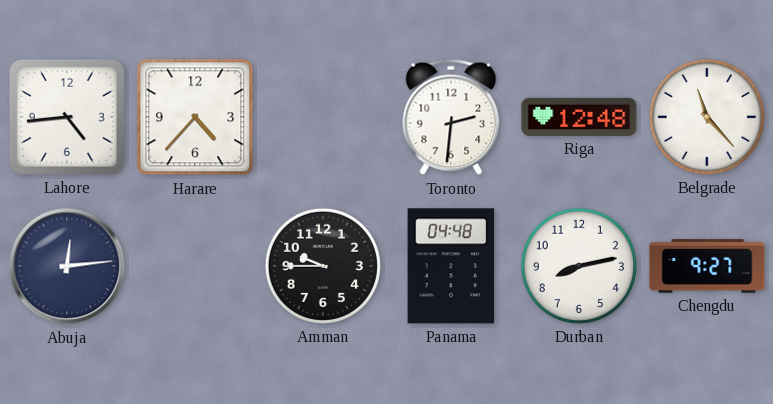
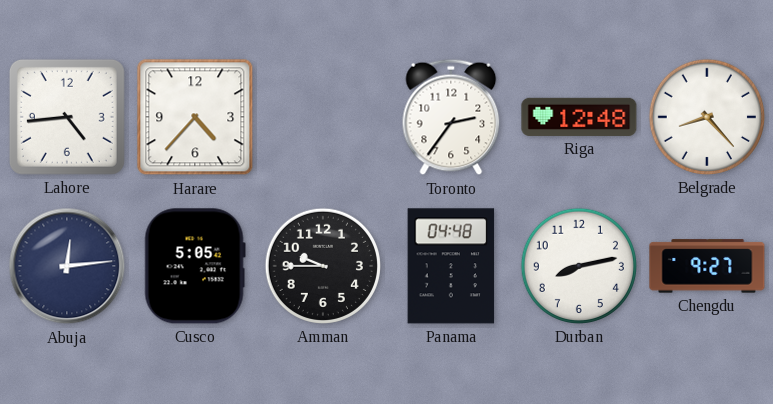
Toronto: 2:31 -> 2:36
Belgrade: 11:23 -> 8:23
Cusco: none -> 5:05
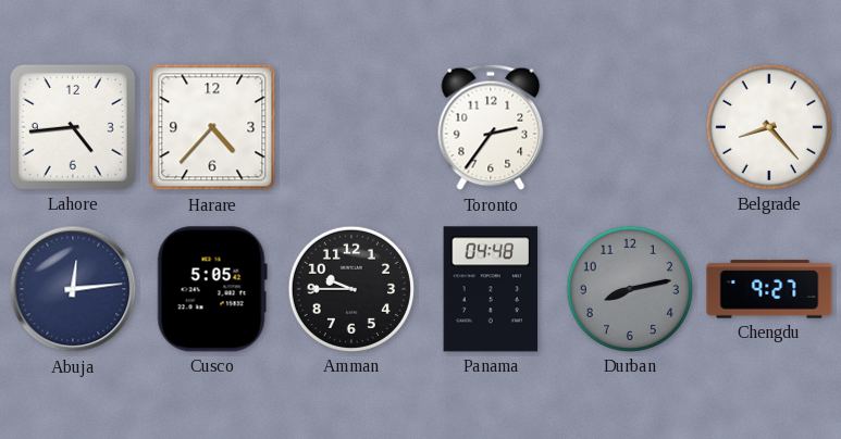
Riga: 12:48 -> none
Durban dial: white -> grey
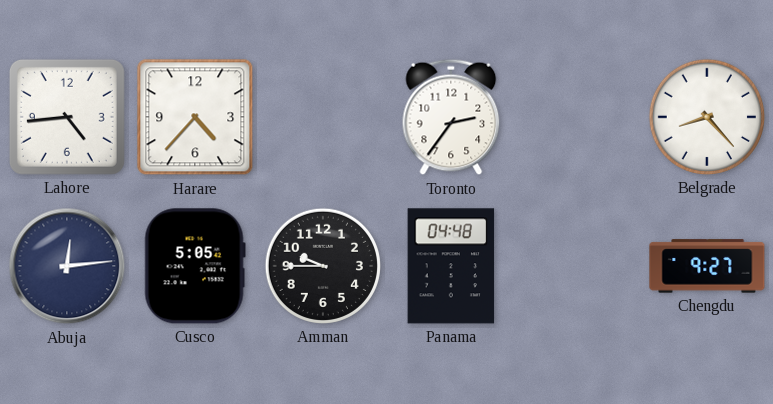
Durban: 8:13 -> none
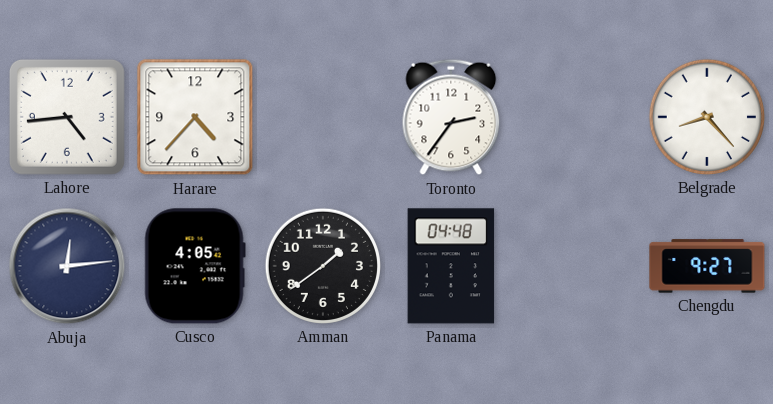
Cusco: 5:05 -> 4:05
Amman: 9:45 -> 1:39
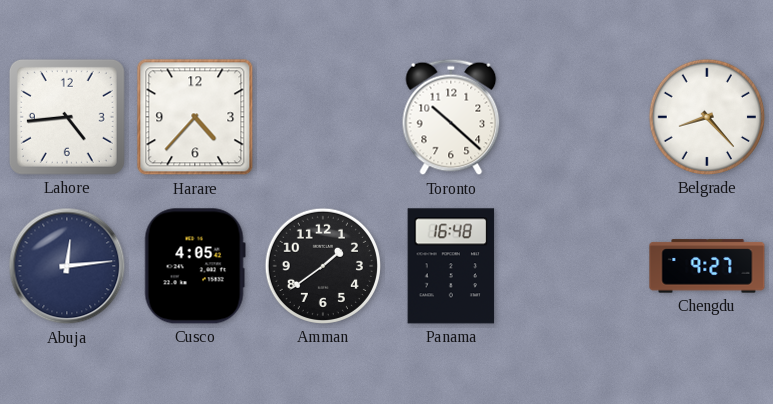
Toronto: 2:36 -> 10:22
Panama: 04:48 -> 16:48
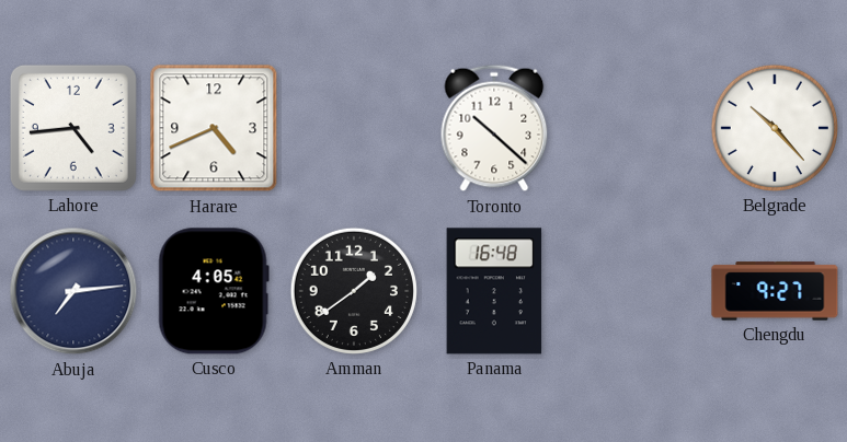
Harare: 4:37 -> 4:41
Belgrade: 8:23 -> 10:23
Abuja: 12:14 -> 7:14
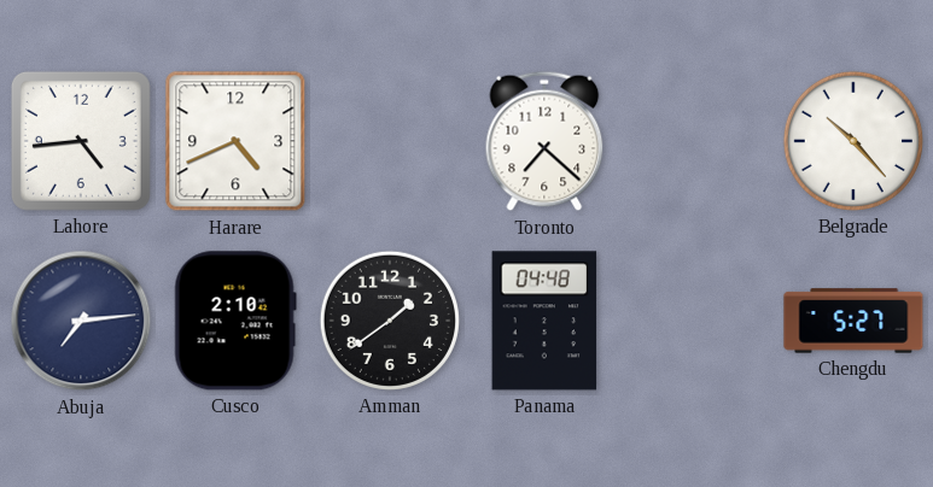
Toronto: 10:22 -> 7:22
Cusco: 4:05 -> 2:10
Panama: 16:48 -> 04:48
Chengdu: 9:27 -> 5:27
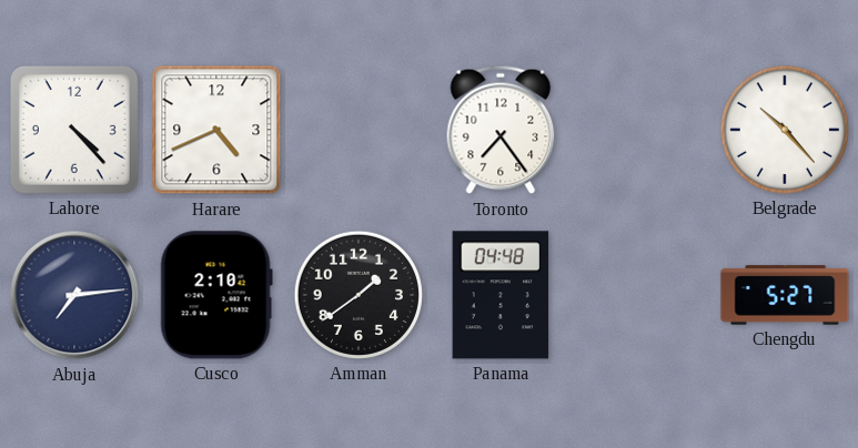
Lahore: 4:44 -> 4:23
Toronto: 7:22 -> 7:24
